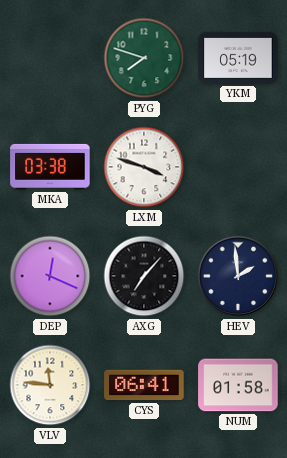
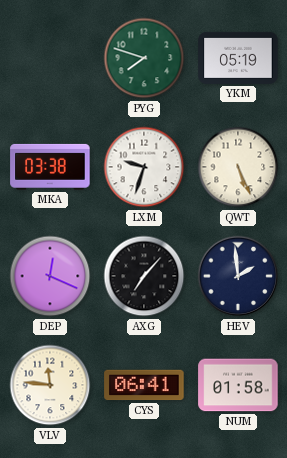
LXM: 3:48 -> 9:33
QWT: none -> 5:26
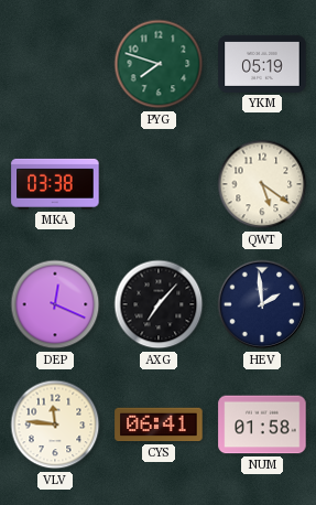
LXM: 9:33 -> none
QWT: 5:26 -> 5:21
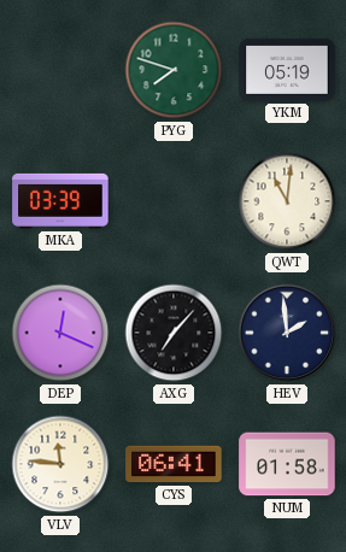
MKA: 03:38 -> 03:39
QWT: 5:21 -> 11:01
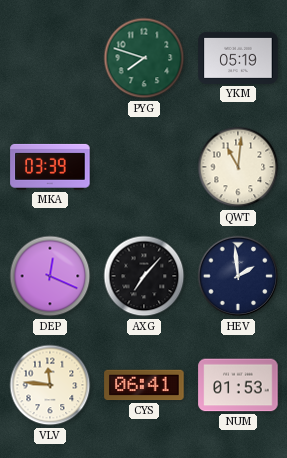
NUM: 01:58 -> 01:53
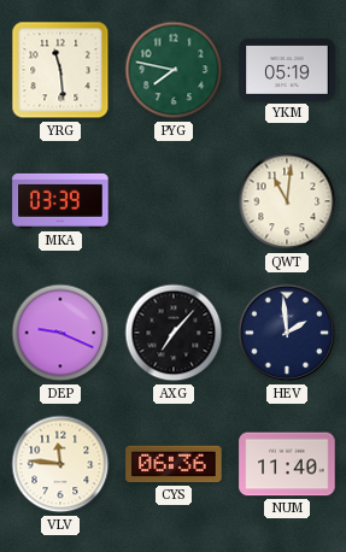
YRG: none -> 11:29
PYG: 7:48 -> 7:47
DEP: 12:19 -> 9:19
CYS: 06:41 -> 06:36
NUM: 01:53 -> 11:40
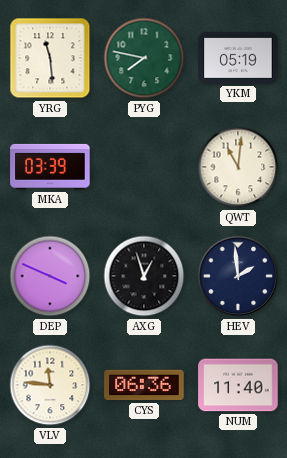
DEP: 9:19 -> 3:49
AXG: 7:07 -> 12:57
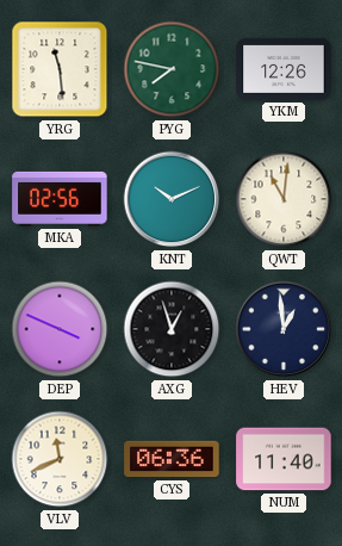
YKM: 05:19 -> 12:26
MKA: 03:39 -> 02:56
KNT: none -> 10:11
HEV: 1:59 -> 12:59
VLV: 11:46 -> 11:41
